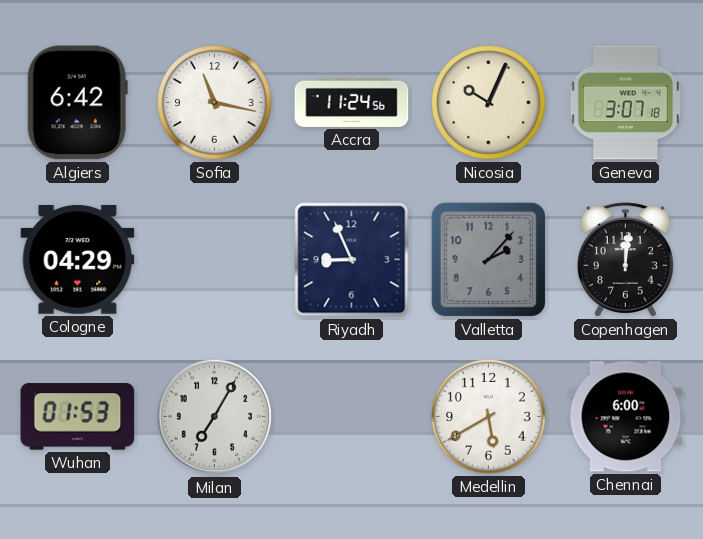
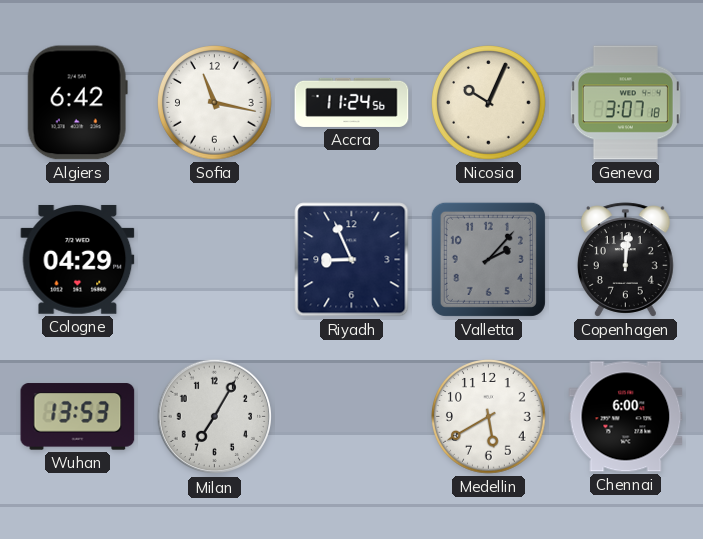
Wuhan: 01:53 -> 13:53
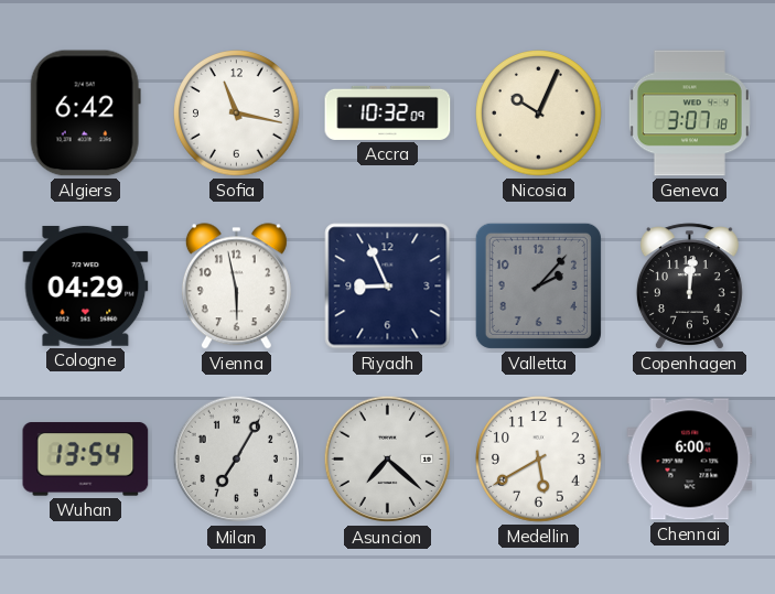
Accra: 11:24 -> 10:32
Vienna: none -> 5:58
Wuhan: 13:53 -> 13:54
Asuncion: none -> 7:22
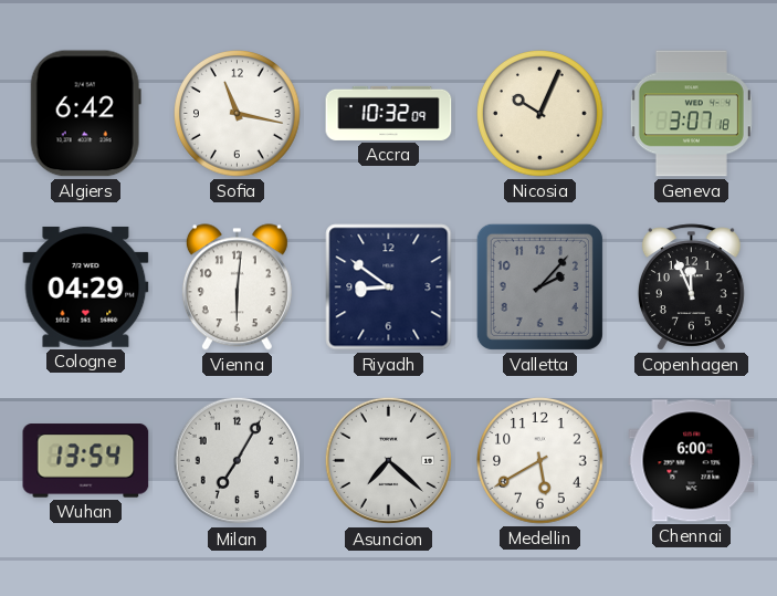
Vienna: 5:58 -> 6:01
Riyadh: 8:56 -> 8:51
Copenhagen: 12:01 -> 11:56
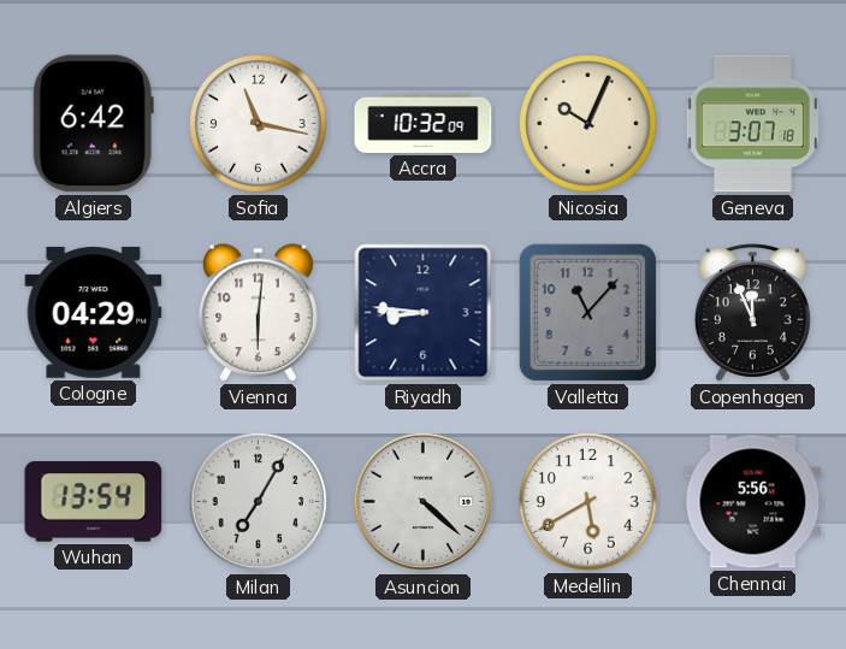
Riyadh: 8:51 -> 8:46
Valletta: 2:07 -> 11:07
Asuncion: 7:22 -> 4:22
Chennai: 6:00 -> 5:56
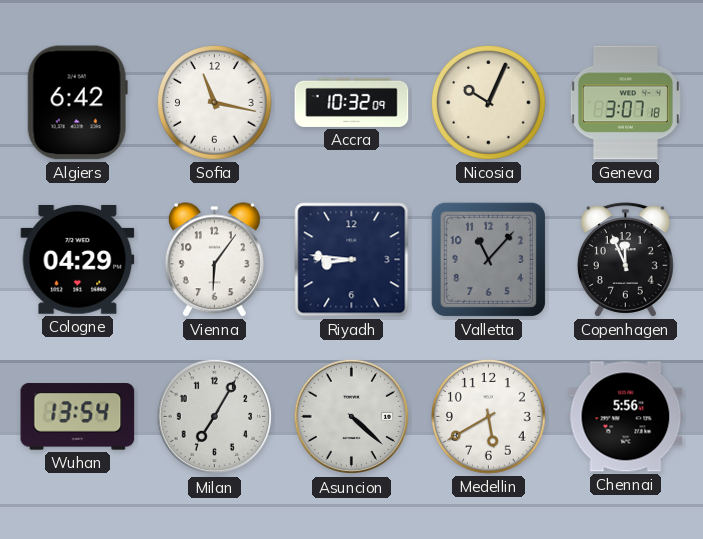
Vienna: 6:01 -> 6:06
